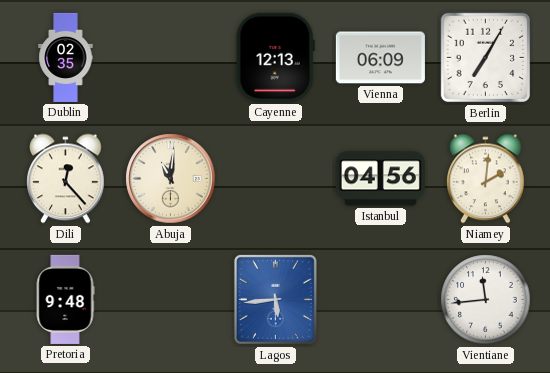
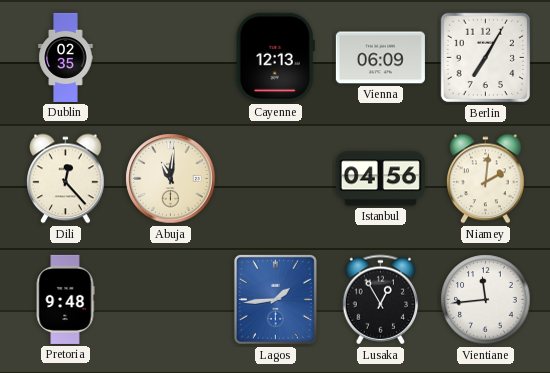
Lagos: 5:44 -> 1:44
Lusaka: none -> 12:55
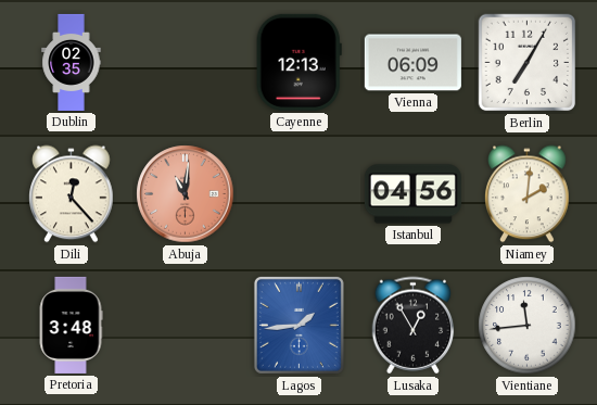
Abuja dial: cream -> salmon
Pretoria: 9:48 -> 3:48
